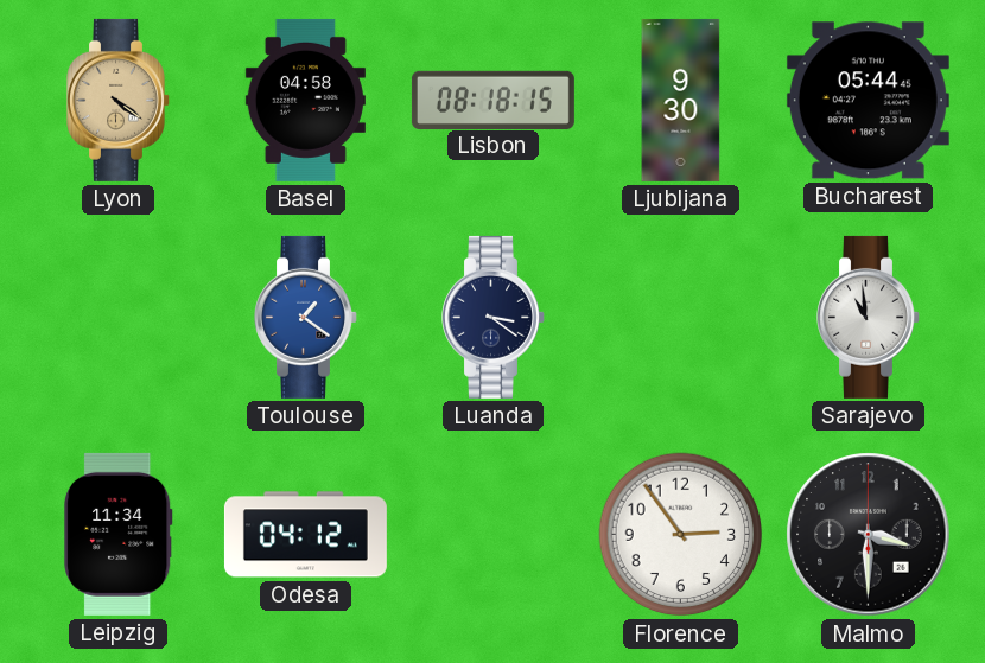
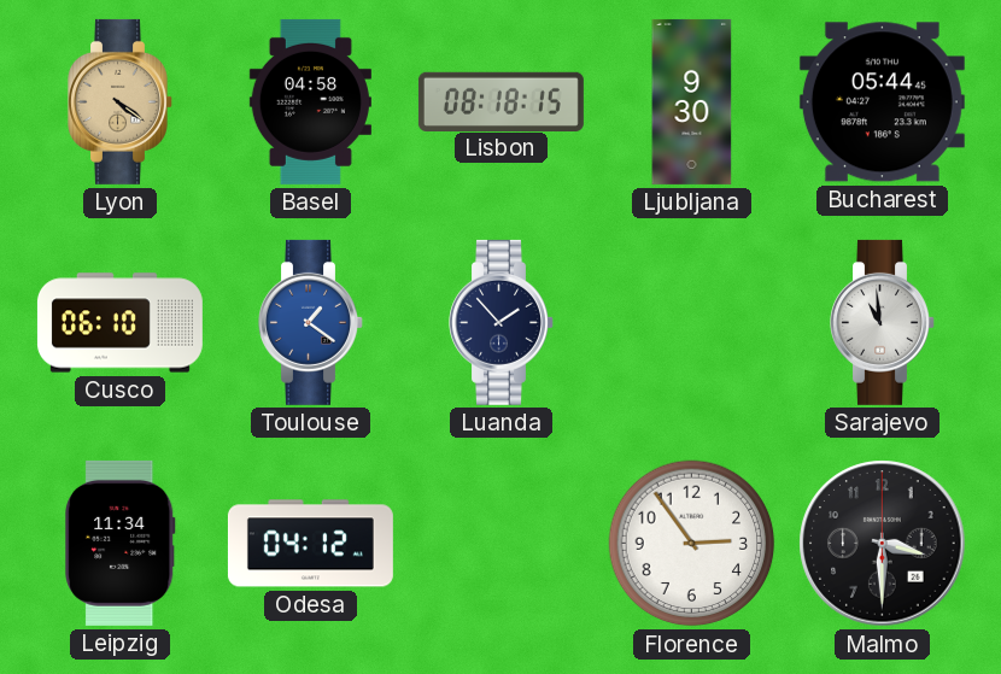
Cusco: none -> 06:10
Luanda: 3:21 -> 1:53
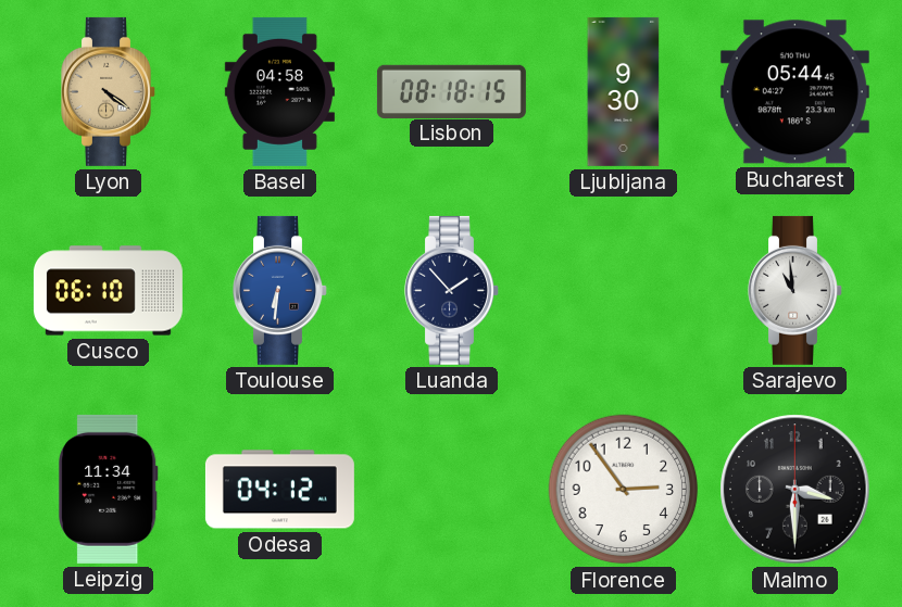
Toulouse: 1:21 -> 6:31
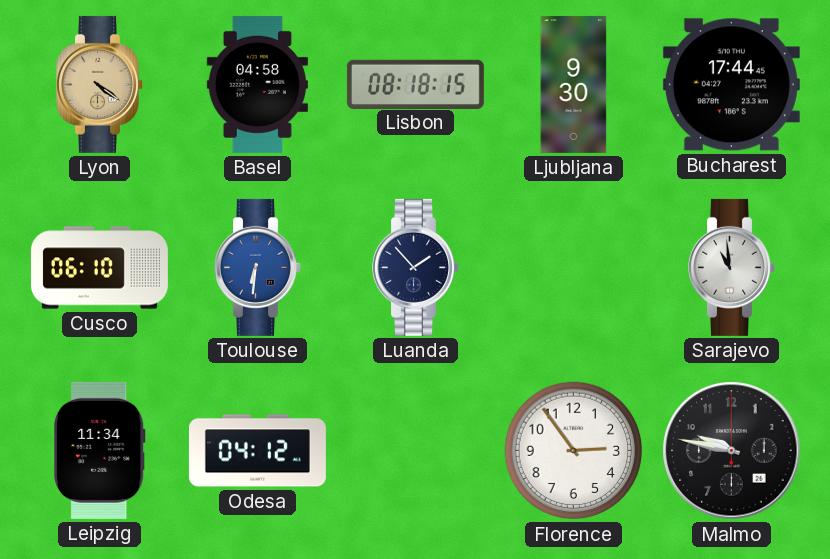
Bucharest: 05:44 -> 17:44
Malmo: 3:30 -> 9:47
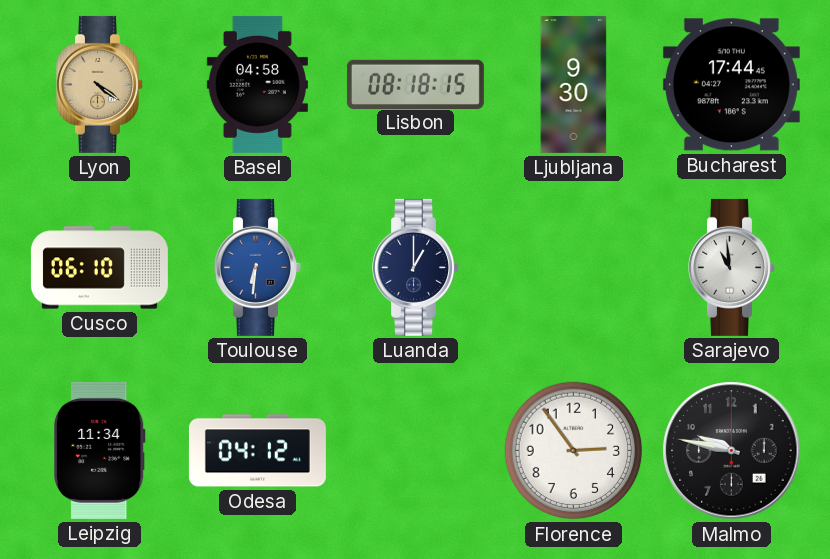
Luanda: 1:53 -> 1:00
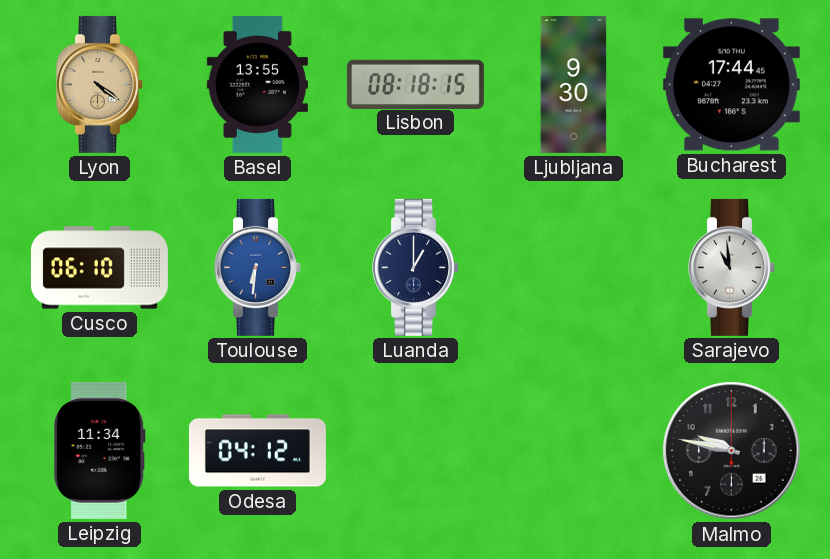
Basel: 04:58 -> 13:55
Florence: 2:54 -> none
